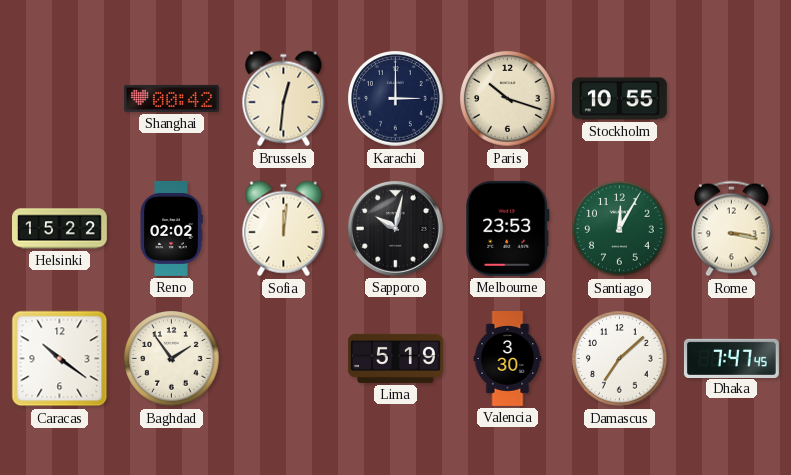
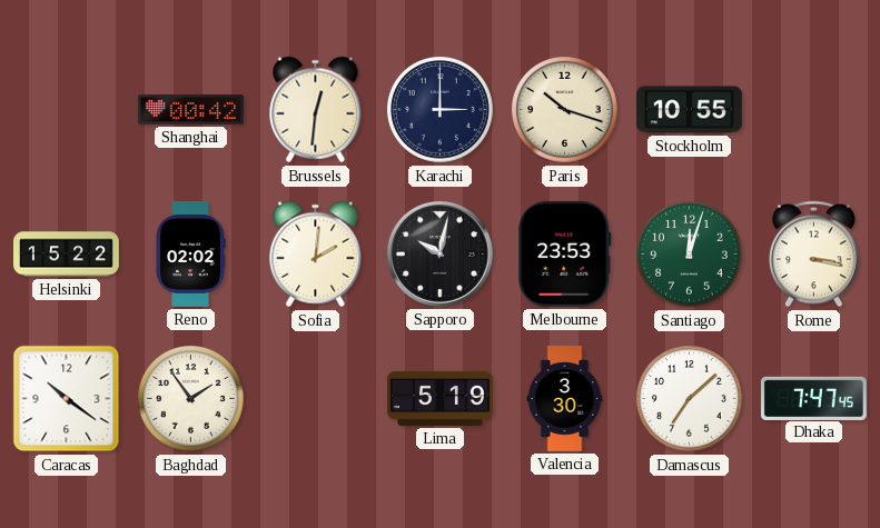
Sofia: 12:01 -> 2:01
Santiago: 12:05 -> 12:03
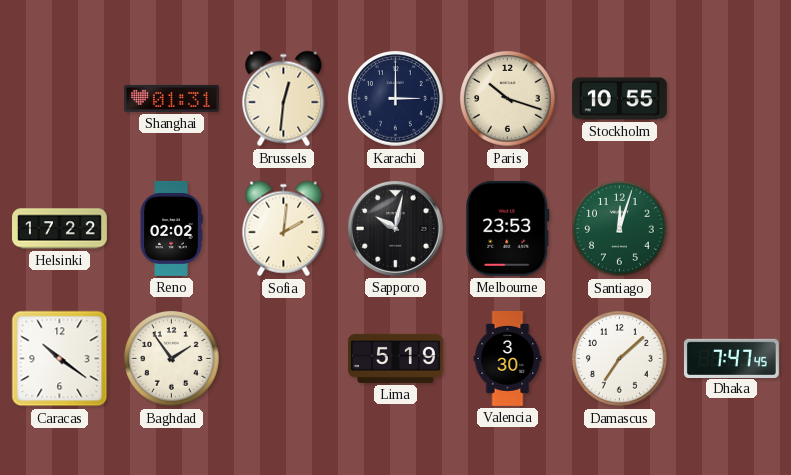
Shanghai: 00:42 -> 01:31
Helsinki: 15:22 -> 17:22
Rome: 3:17 -> none
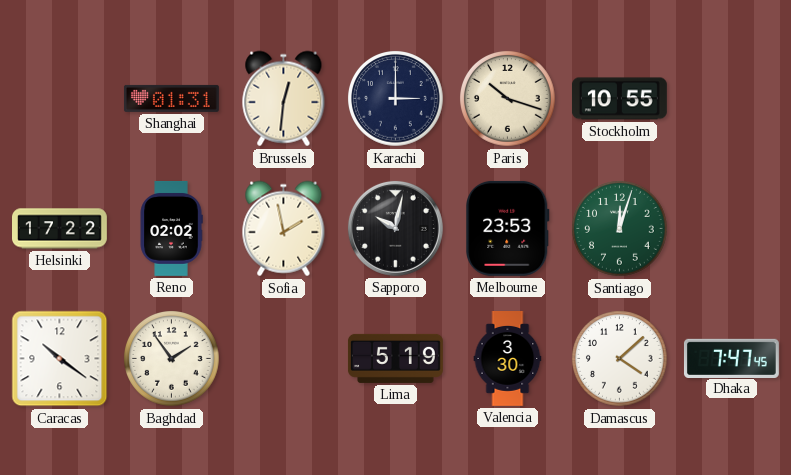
Sofia: 2:01 -> 1:58
Damascus: 7:08 -> 4:08
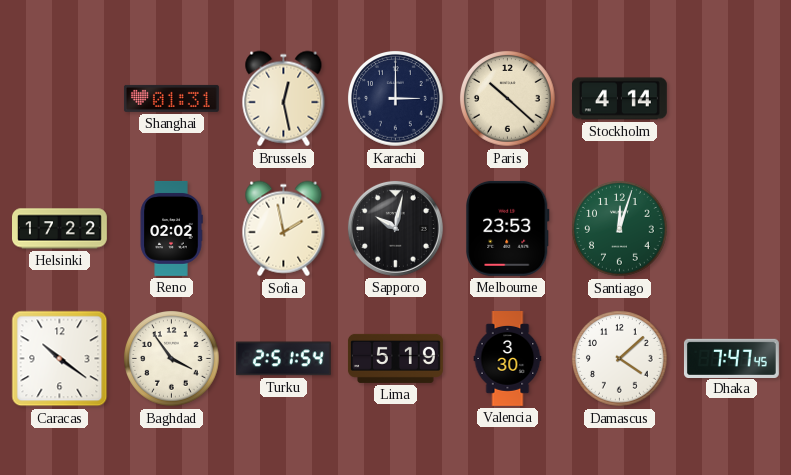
Brussels: 12:31 -> 12:28
Paris: 10:18 -> 10:22
Stockholm: 10:55 -> 4:14
Baghdad: 1:54 -> 3:54
Turku: none -> 2:51
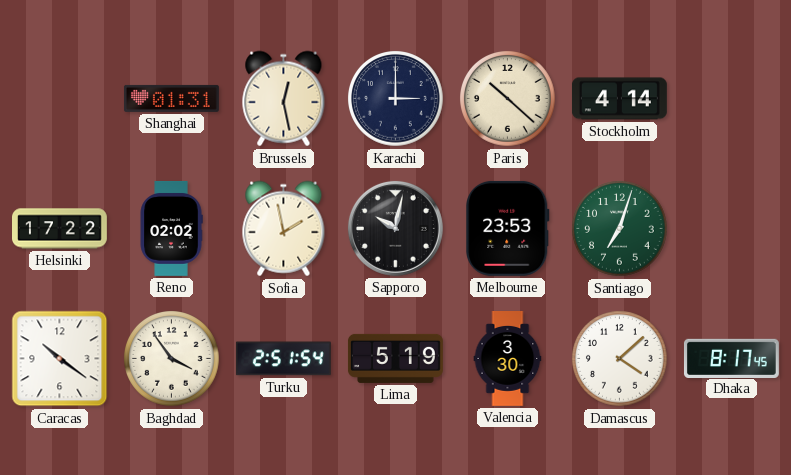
Santiago: 12:03 -> 7:03
Dhaka: 7:47 -> 8:17
